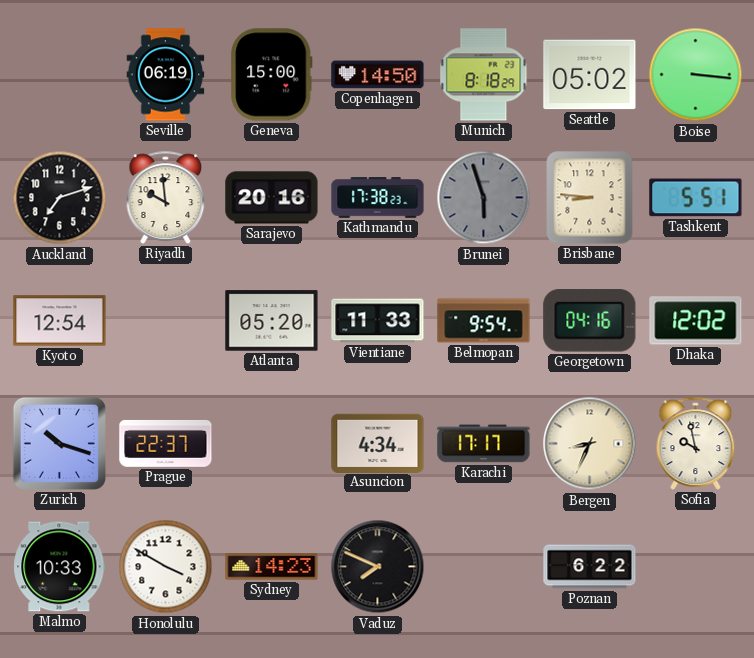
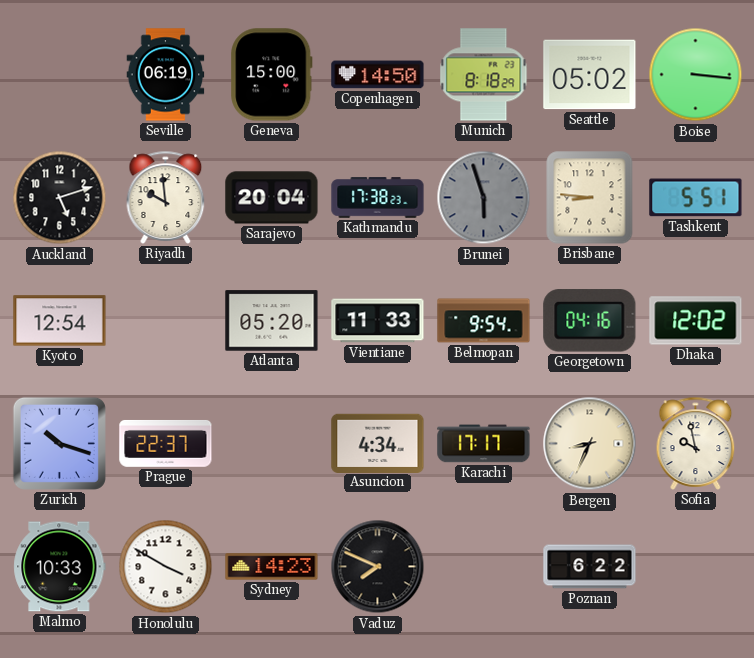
Auckland: 7:12 -> 5:12
Sarajevo: 20:16 -> 20:04
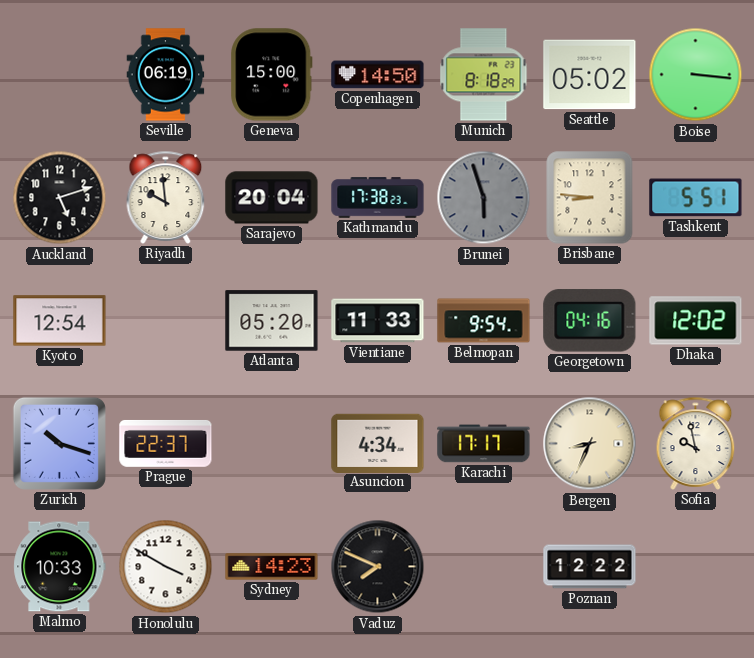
Poznan: 6:22 -> 12:22
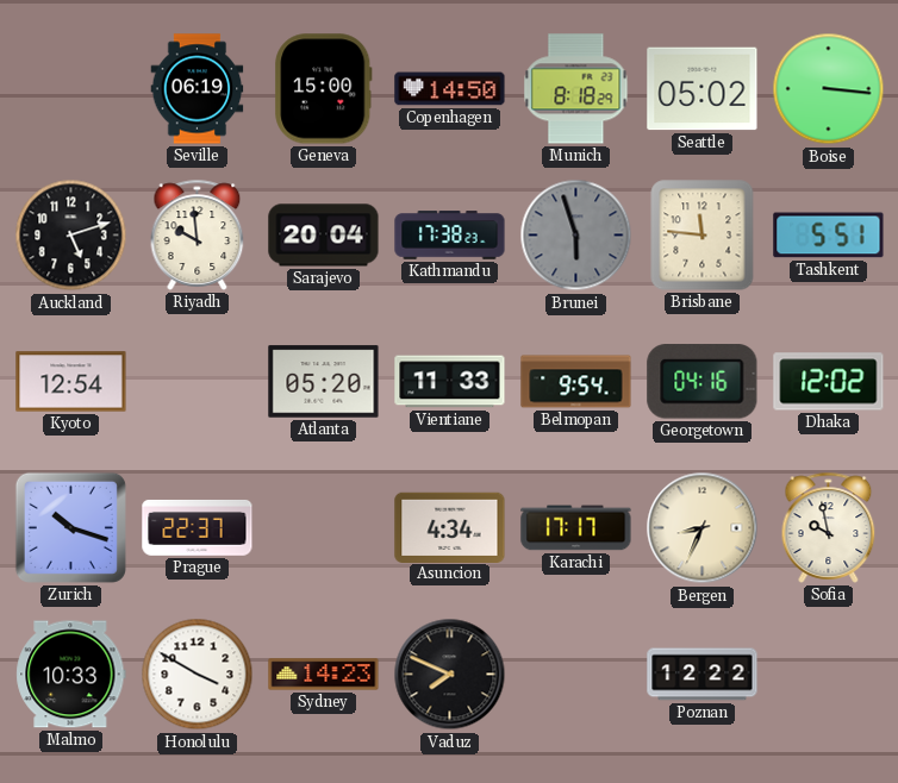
Brisbane: 8:46 -> 11:46
